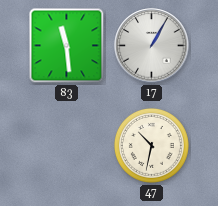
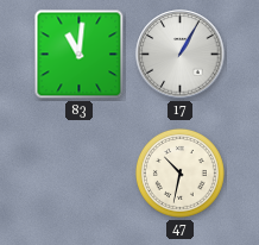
83: 11:29 -> 11:01
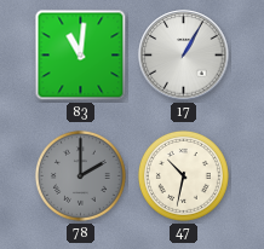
78: none -> 2:00
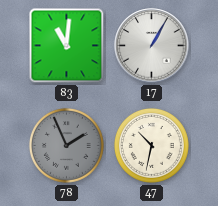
78: 2:00 -> 1:56
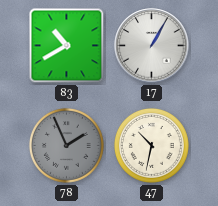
83: 11:01 -> 10:40
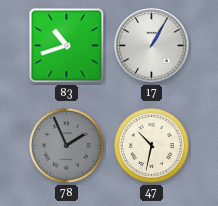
83: 10:40 -> 10:42
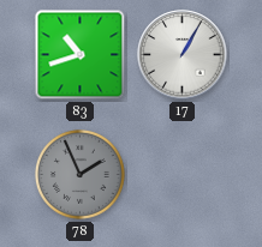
47: 10:32 -> none
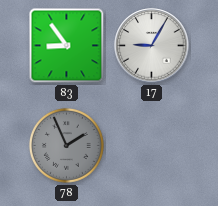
83: 10:42 -> 8:54
17: 1:05 -> 9:05
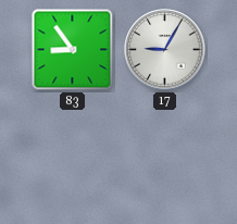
78: 1:56 -> none
